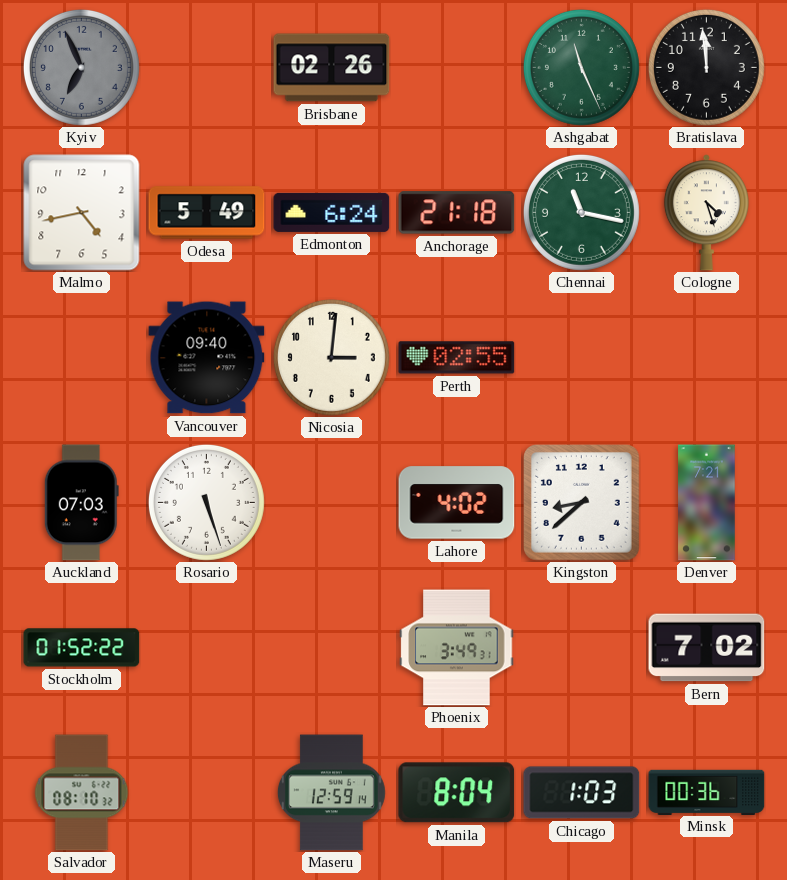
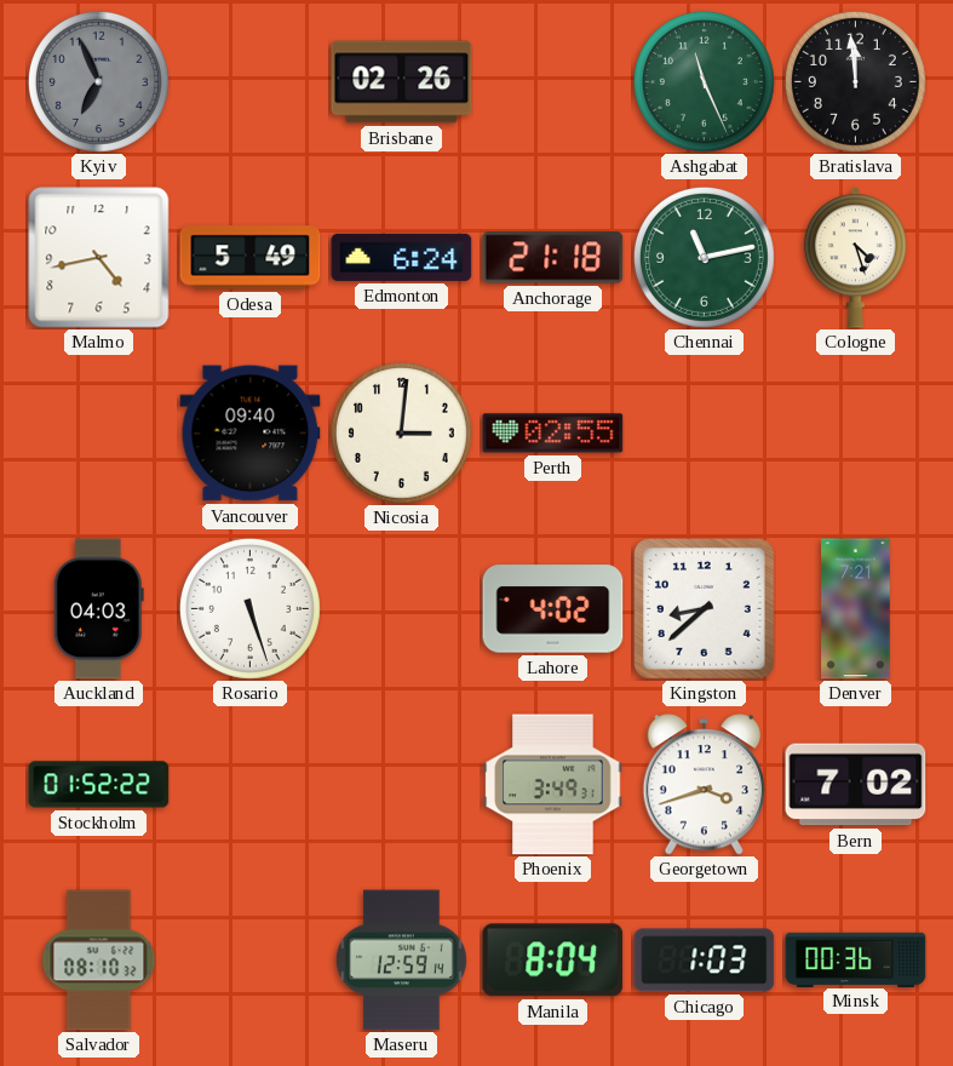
Chennai: 11:17 -> 11:13
Auckland: 07:03 -> 04:03
Georgetown: none -> 3:42
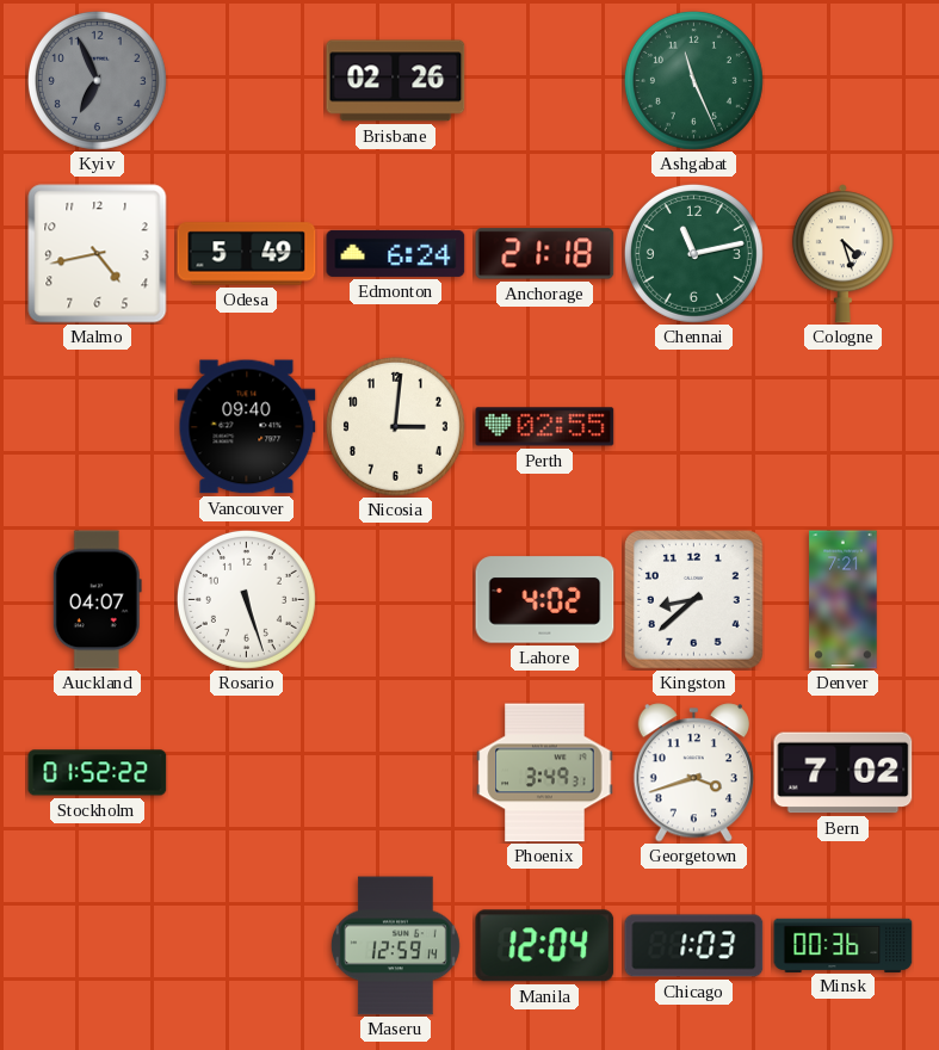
Bratislava: 11:59 -> none
Auckland: 04:03 -> 04:07
Salvador: 08:10 -> none
Manila: 8:04 -> 12:04
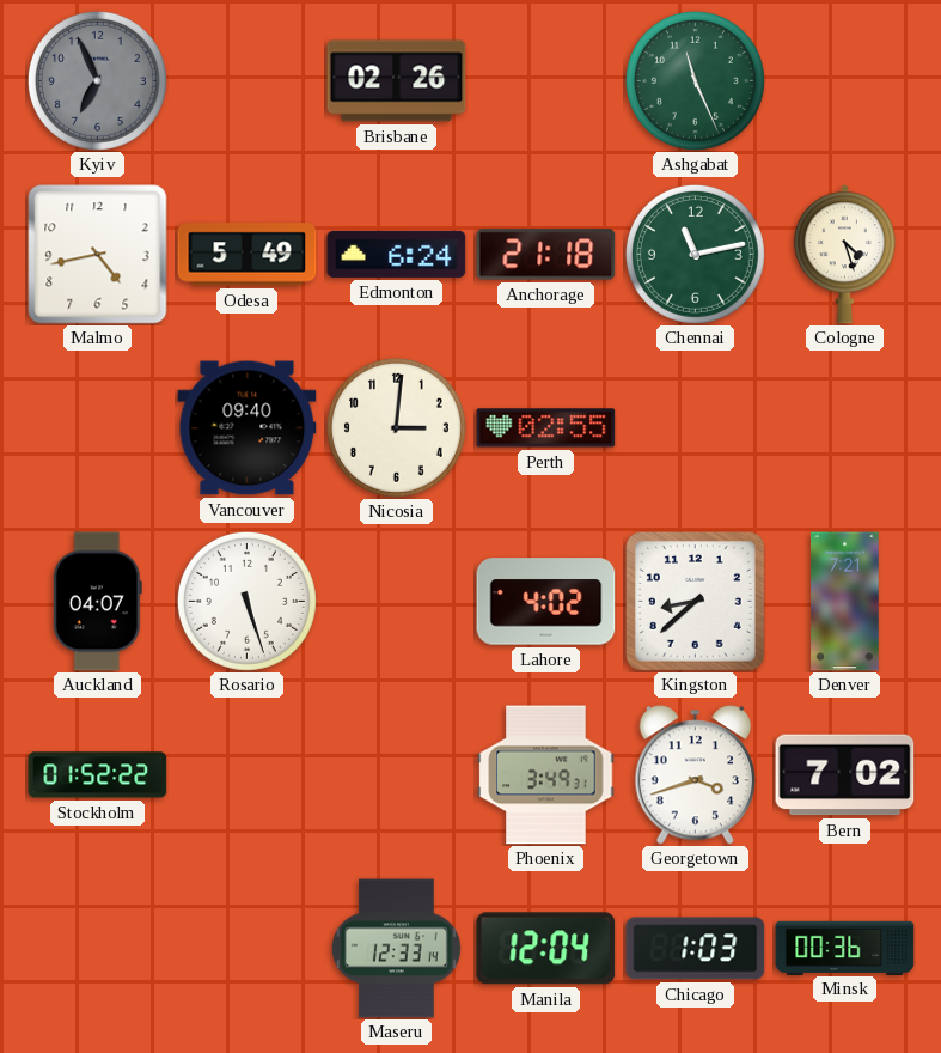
Maseru: 12:59 -> 12:33
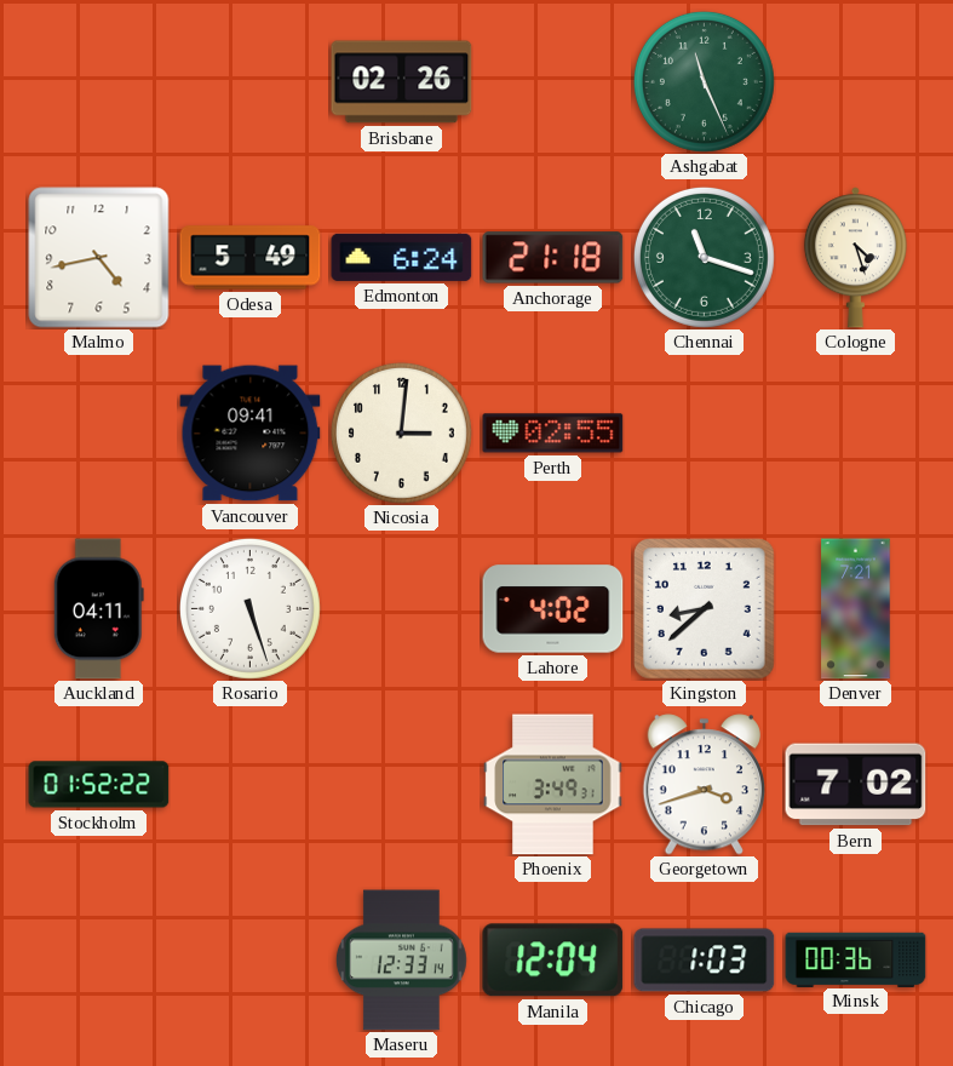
Kyiv: 6:56 -> none
Chennai: 11:13 -> 11:18
Vancouver: 09:40 -> 09:41
Auckland: 04:07 -> 04:11
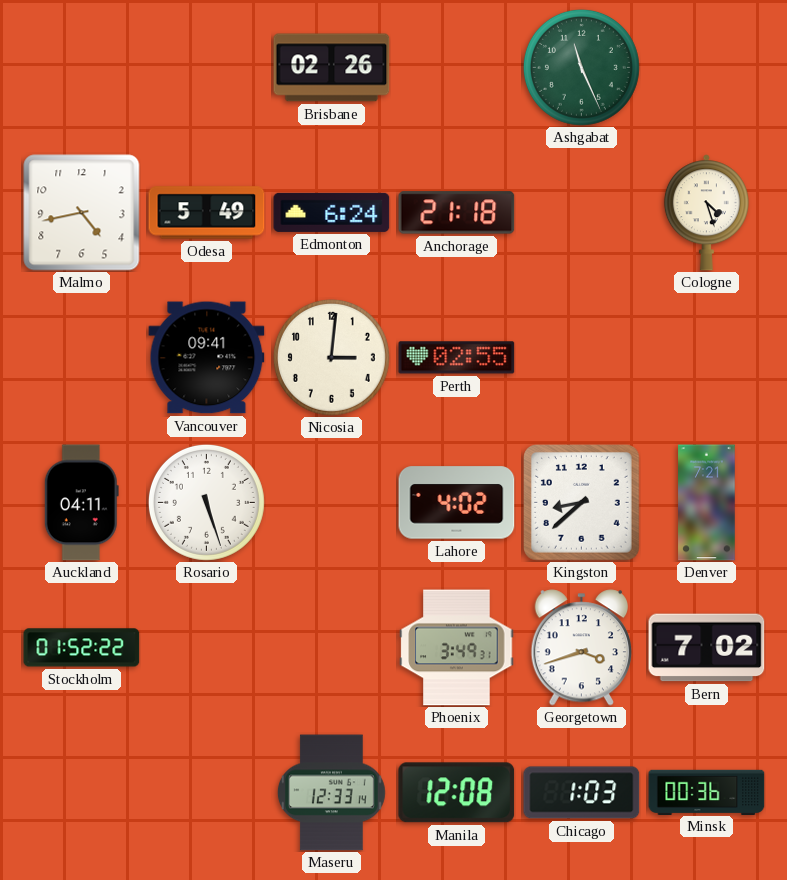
Chennai: 11:18 -> none
Manila: 12:04 -> 12:08
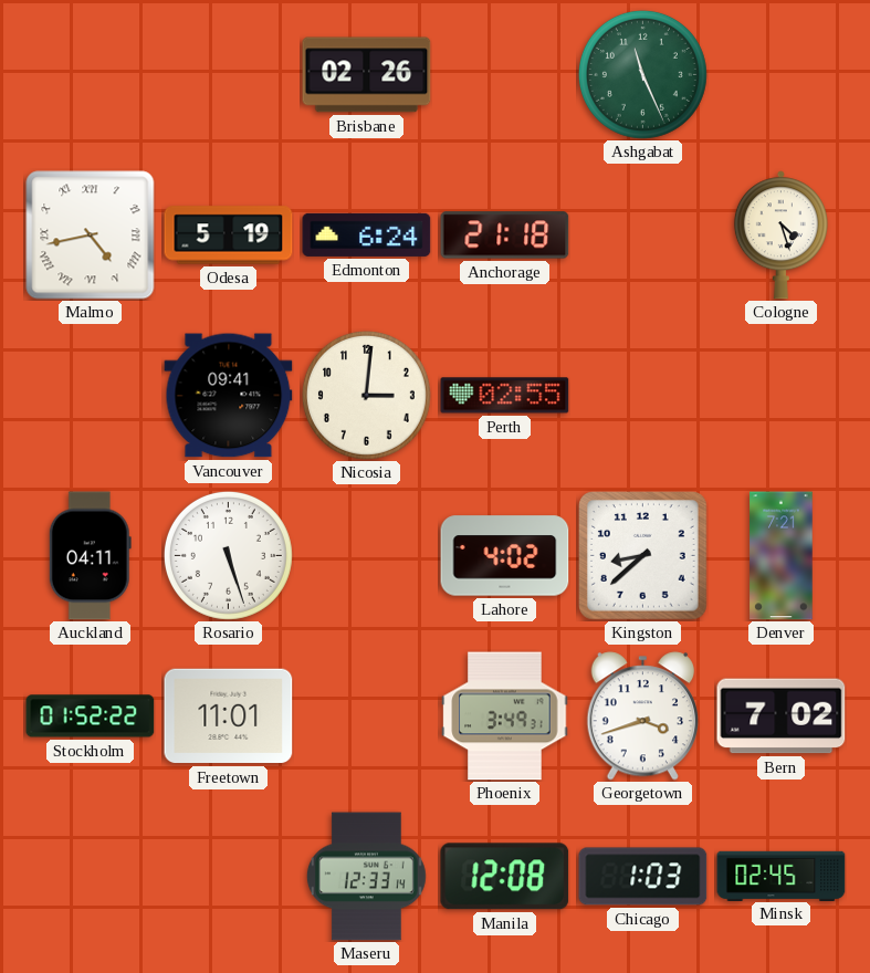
Malmo numerals: Arabic -> Roman
Odesa: 5:49 -> 5:19
Freetown: none -> 11:01
Minsk: 00:36 -> 02:45
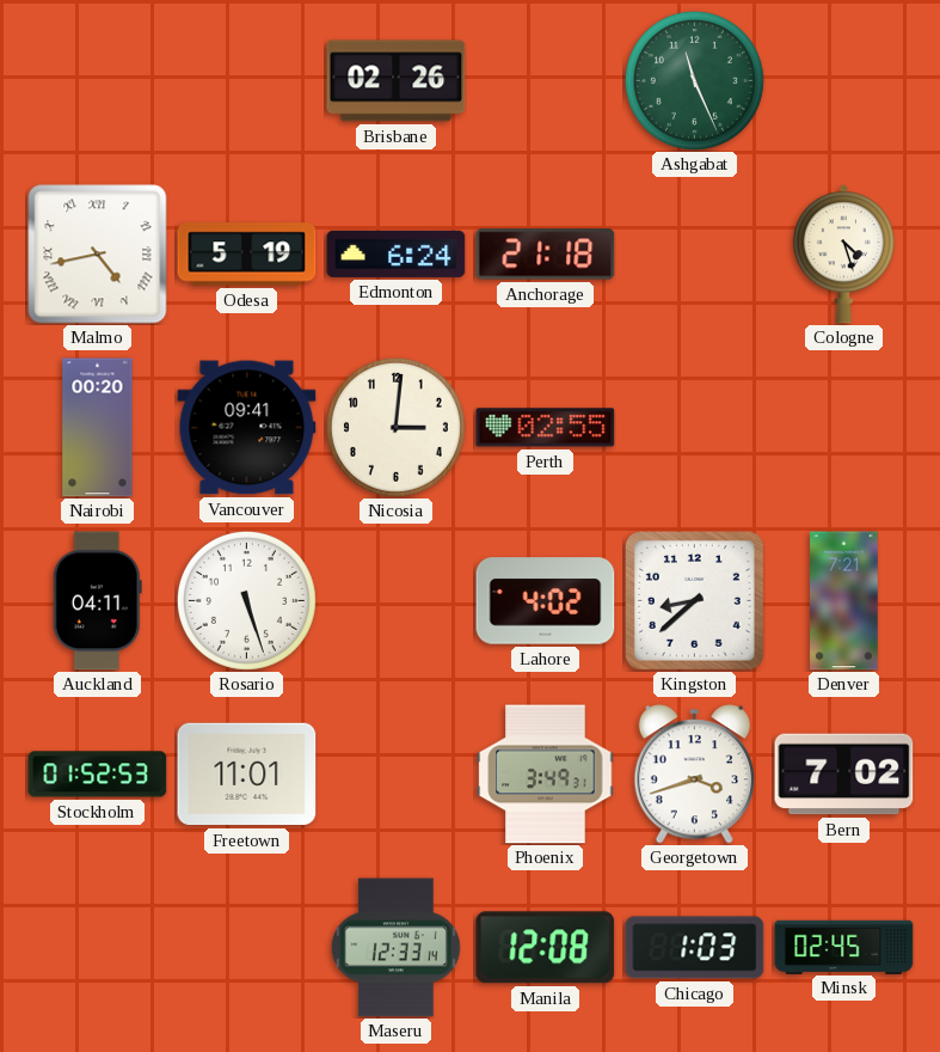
Nairobi: none -> 00:20
Stockholm: 01:52:22 -> 01:52:53
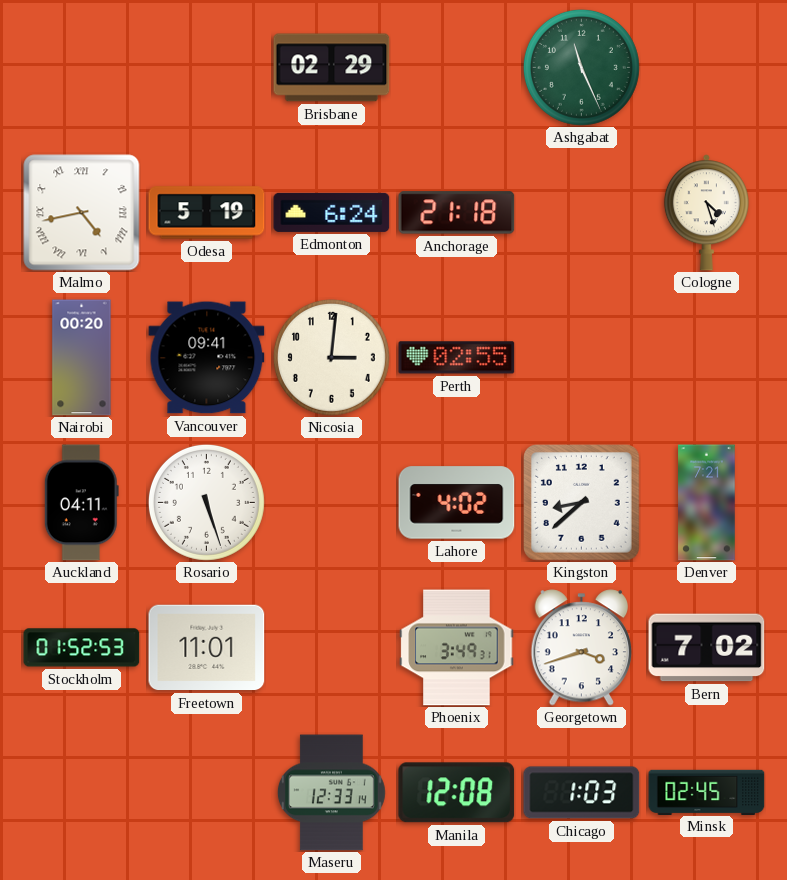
Brisbane: 02:26 -> 02:29
